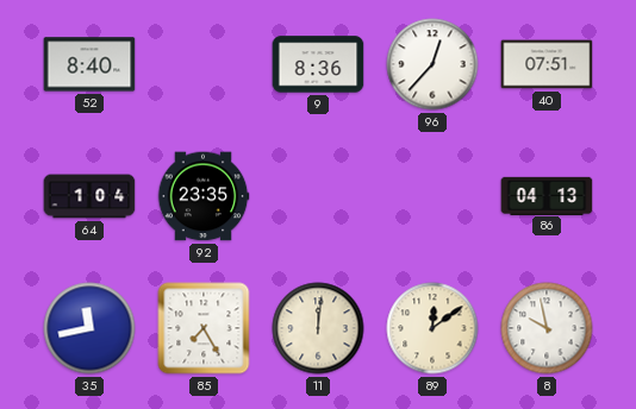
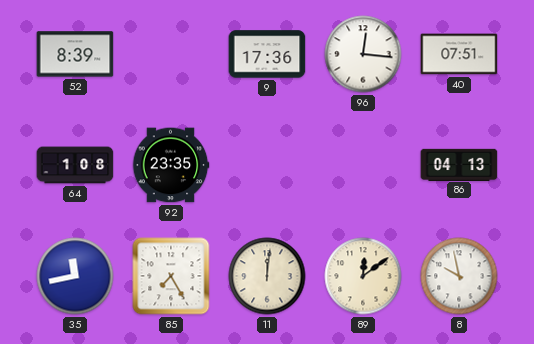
52: 8:40 -> 8:39
9: 8:36 -> 17:36
96: 12:37 -> 12:16
64: 1:04 -> 1:08
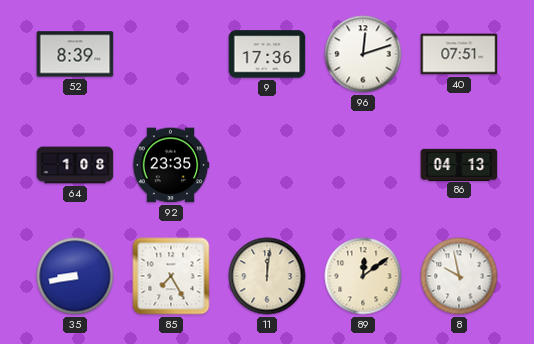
96: 12:16 -> 12:12
35: 11:43 -> 8:43
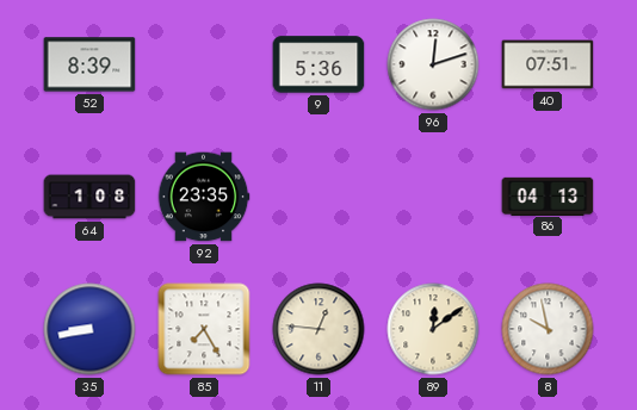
9: 17:36 -> 5:36
11: 12:01 -> 12:46
